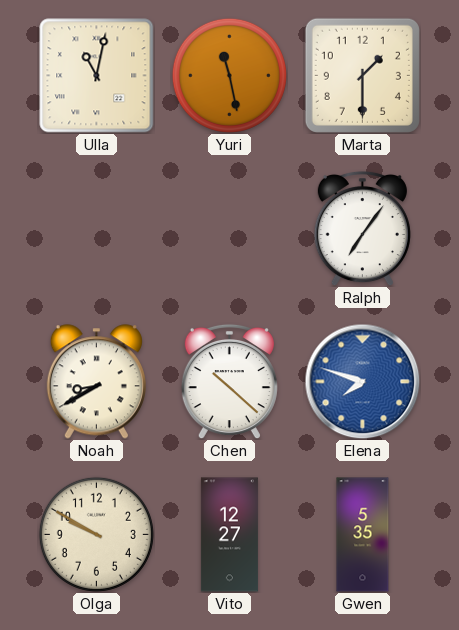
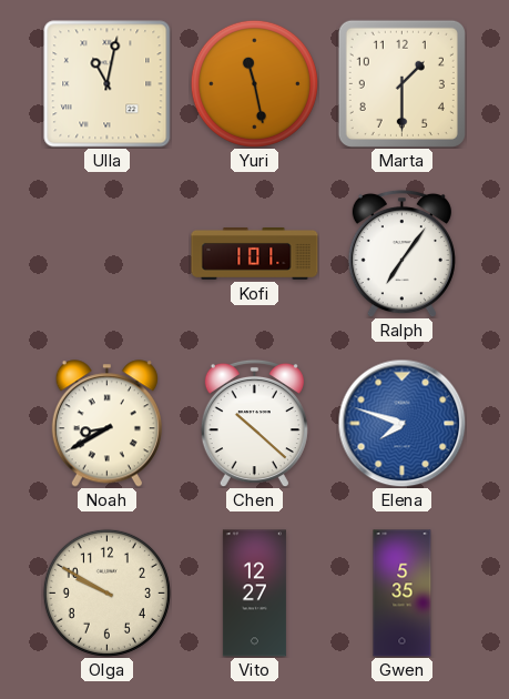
Kofi: none -> 1:01
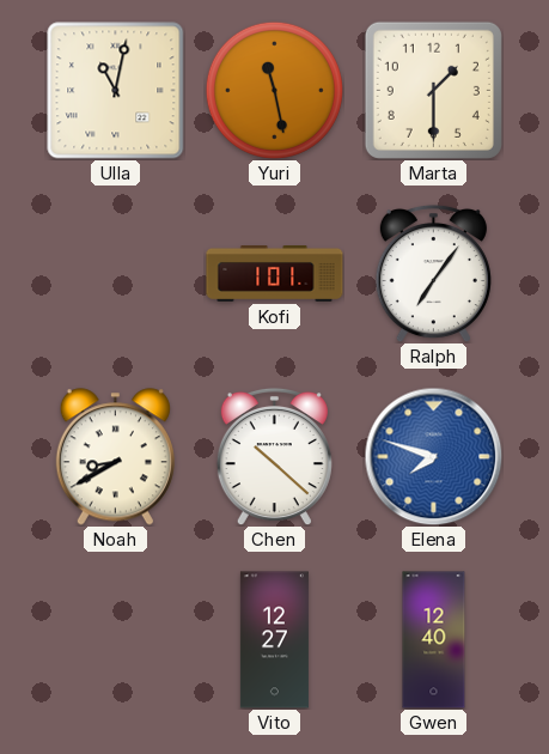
Olga: 9:50 -> none
Gwen: 5:35 -> 12:40
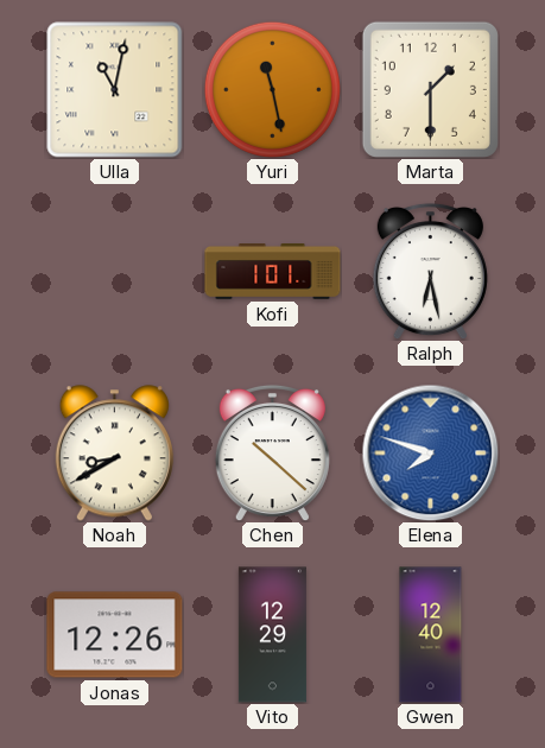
Ralph: 7:06 -> 6:28
Jonas: none -> 12:26
Vito: 12:27 -> 12:29
